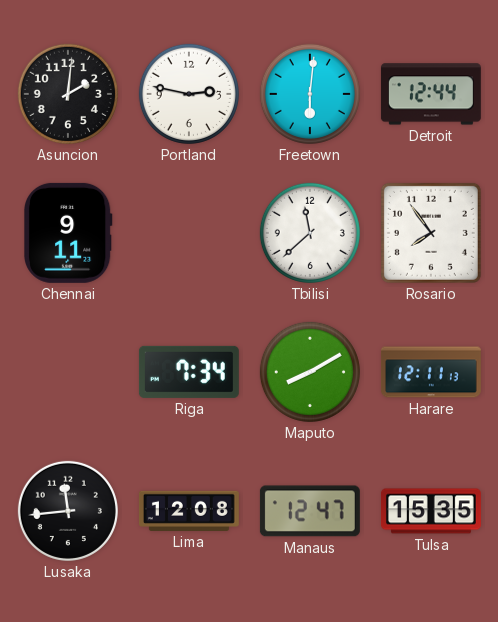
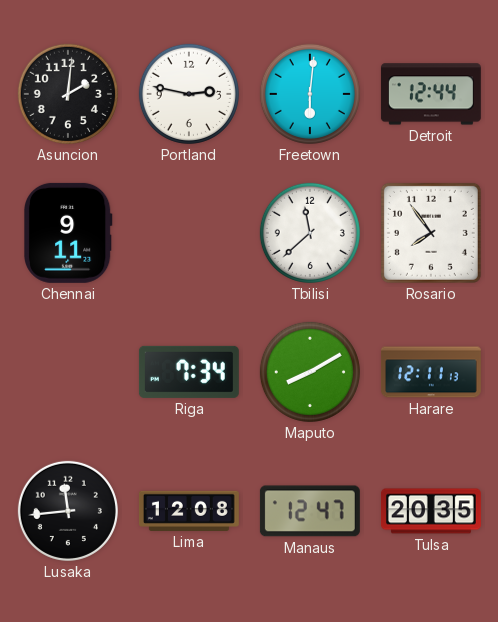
Tulsa: 15:35 -> 20:35
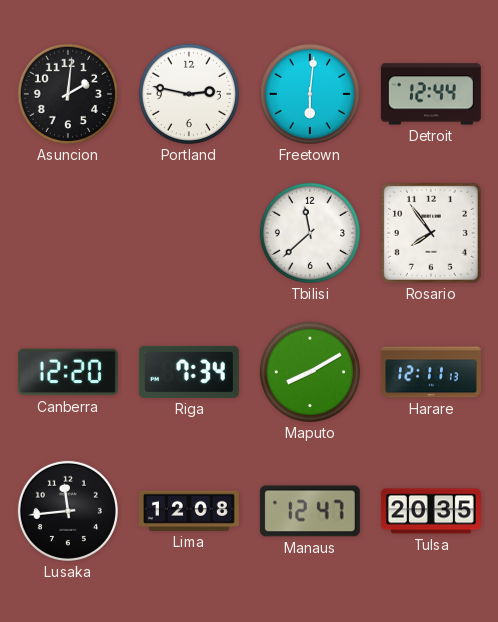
Chennai: 9:11 -> none
Canberra: none -> 12:20
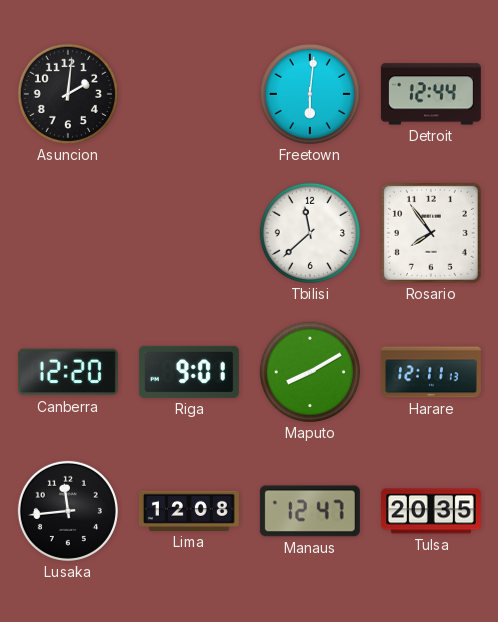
Portland: 2:47 -> none
Riga: 7:34 -> 9:01
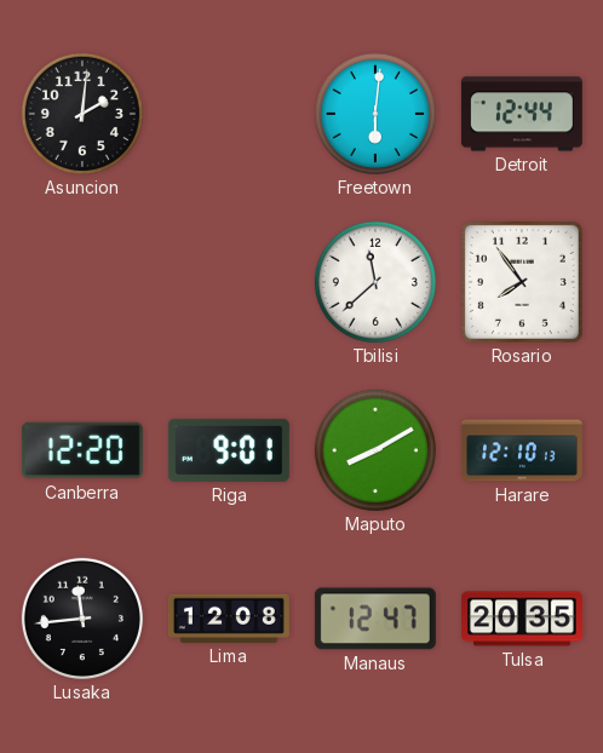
Harare: 12:11 -> 12:10
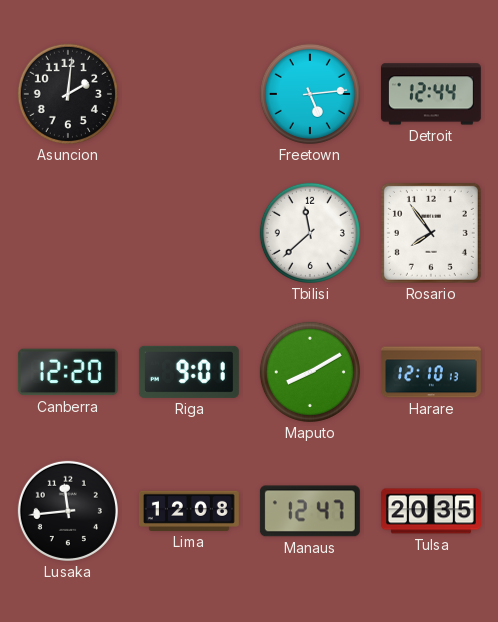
Freetown: 6:01 -> 5:14
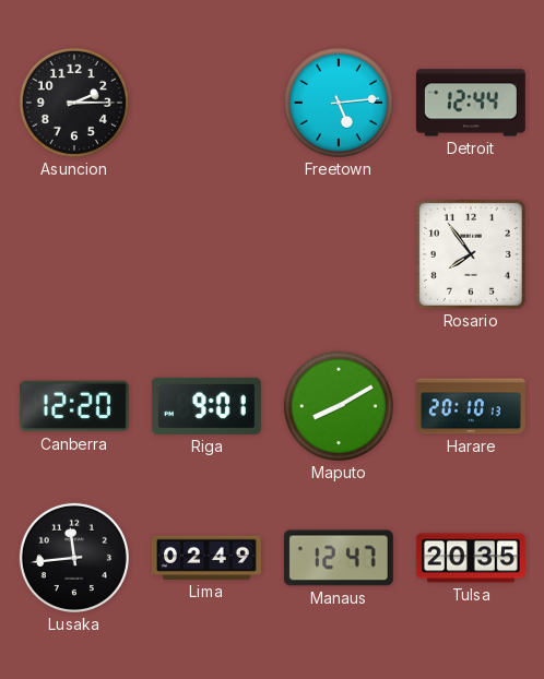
Asuncion: 2:01 -> 2:15
Tbilisi: 11:38 -> none
Harare: 12:10 -> 20:10
Lima: 12:08 -> 02:49
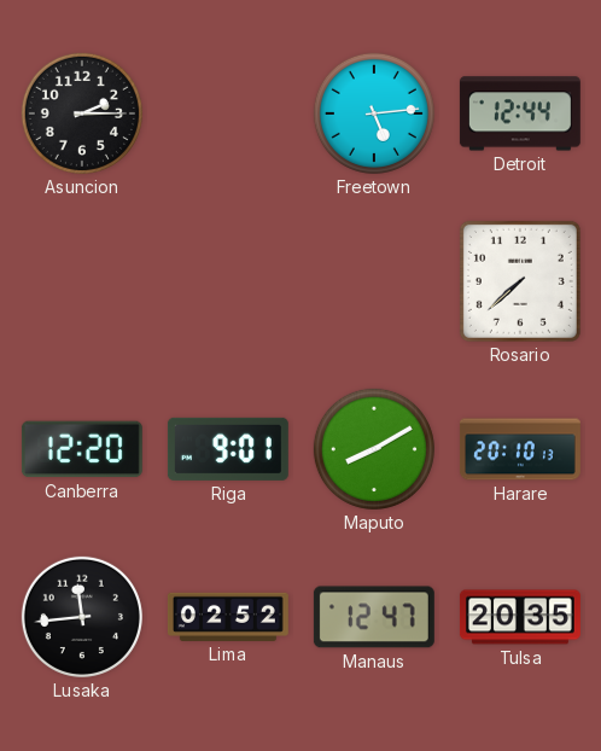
Rosario: 7:54 -> 7:38
Lima: 02:49 -> 02:52
